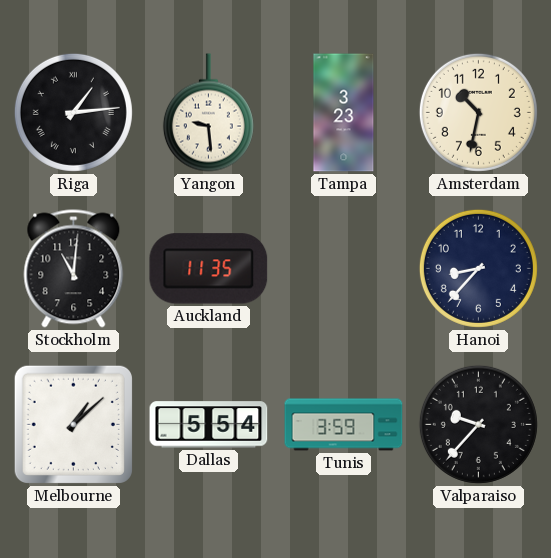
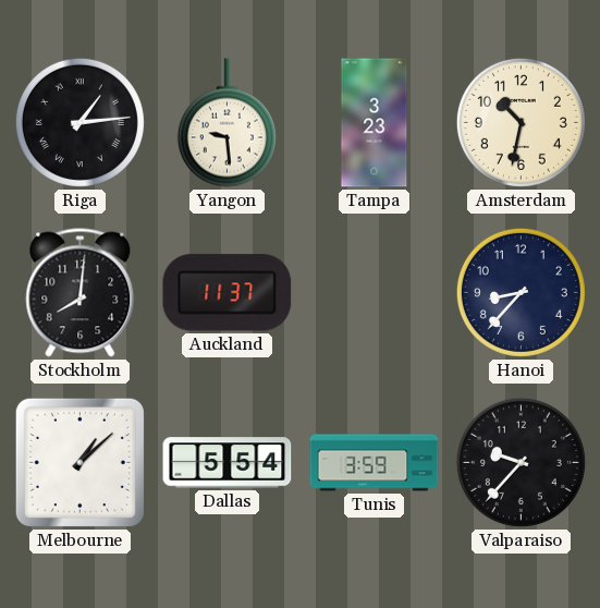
Stockholm: 11:01 -> 8:01
Auckland: 11:35 -> 11:37
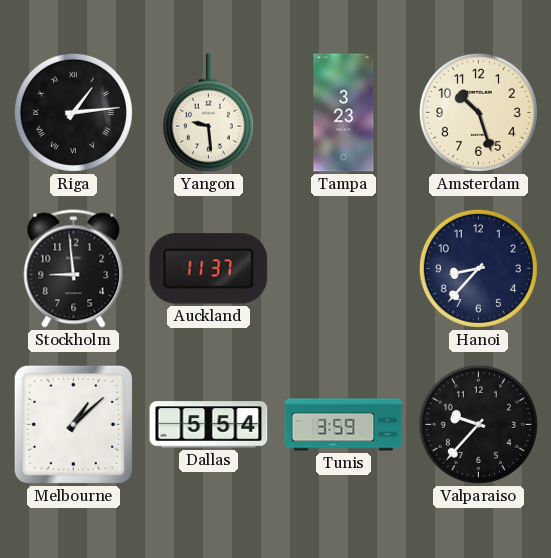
Amsterdam: 10:32 -> 10:27
Stockholm: 8:01 -> 8:59
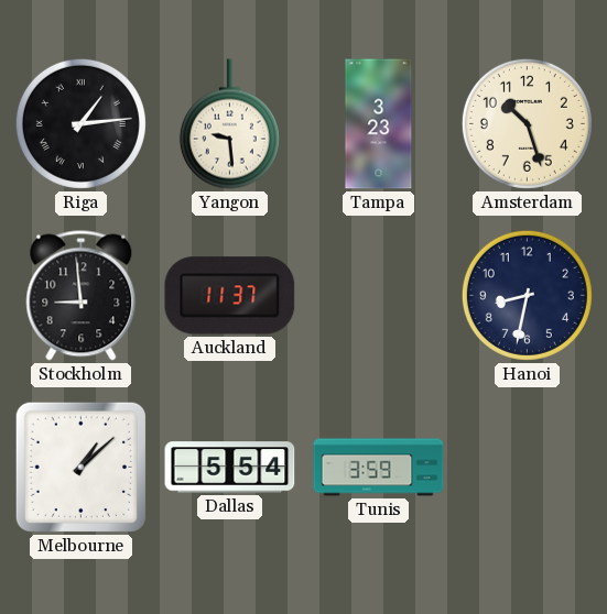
Hanoi: 8:37 -> 8:32
Valparaiso: 9:37 -> none
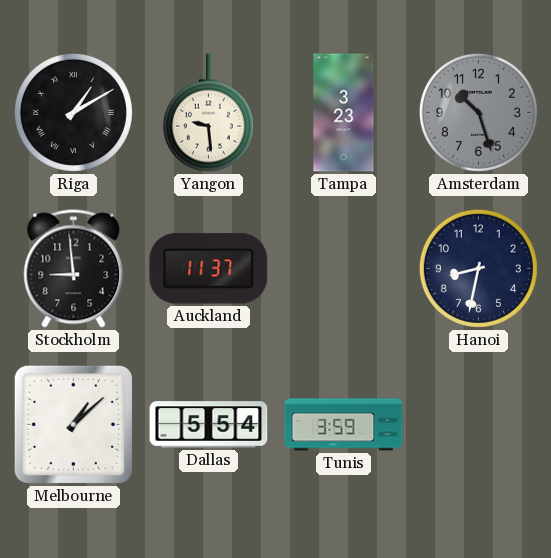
Riga: 1:14 -> 1:10
Amsterdam dial: cream -> grey
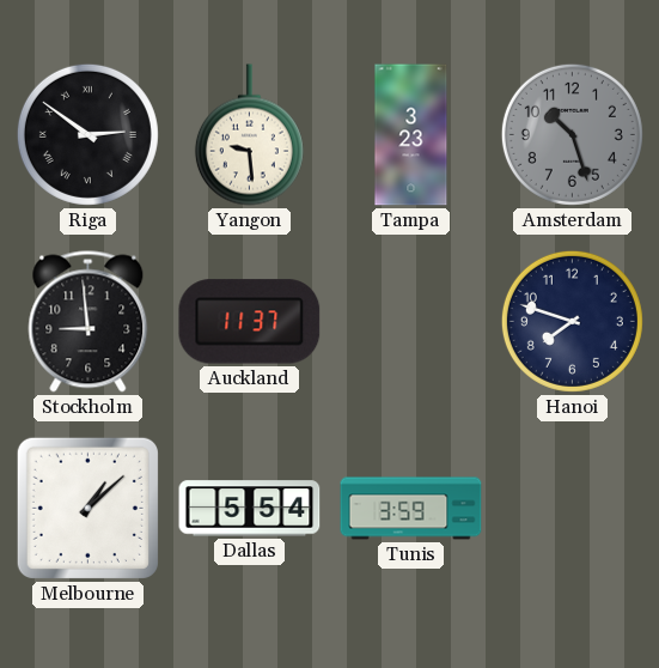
Riga: 1:10 -> 2:51
Hanoi: 8:32 -> 7:48
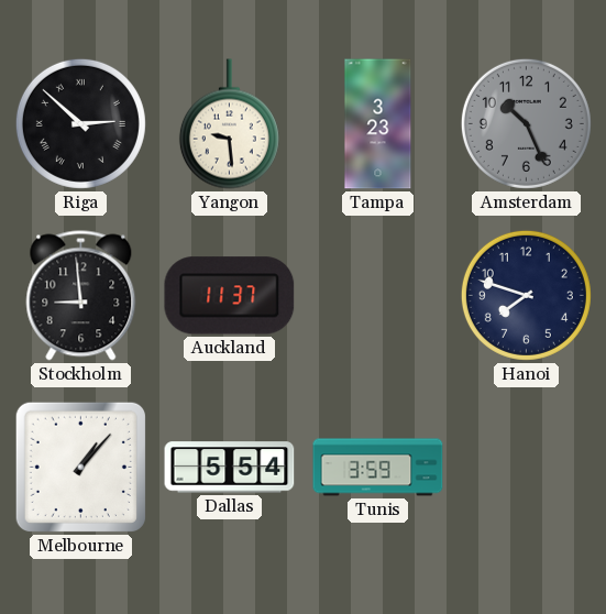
Riga: 2:51 -> 2:52
Amsterdam: 10:27 -> 10:26
Melbourne: 1:08 -> 1:07
